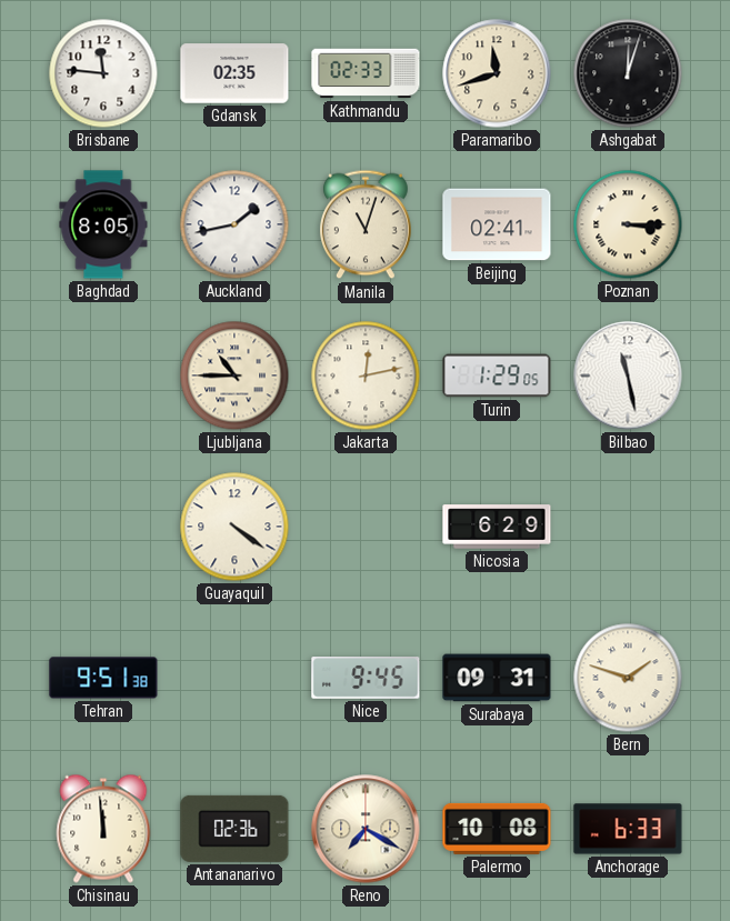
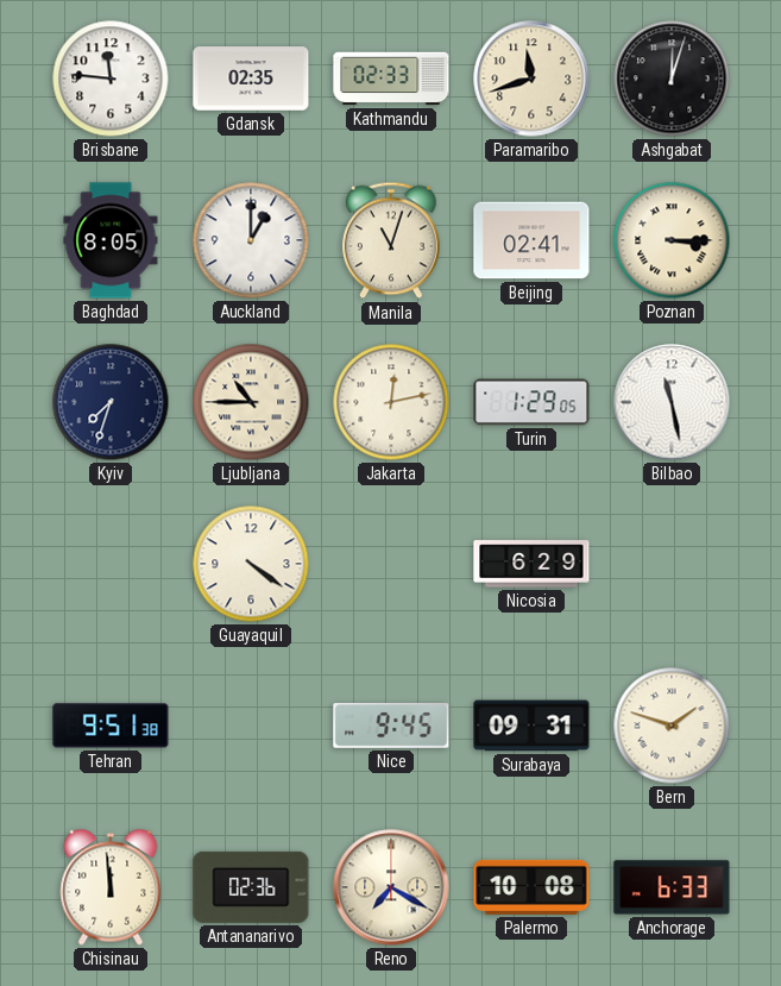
Auckland: 1:43 -> 1:00
Kyiv: none -> 7:33
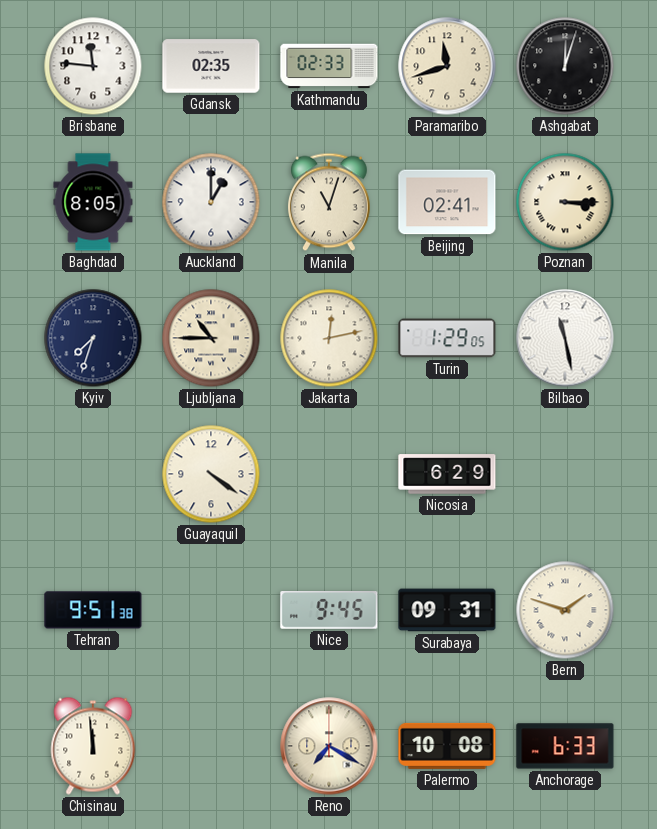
Antananarivo: 02:36 -> none
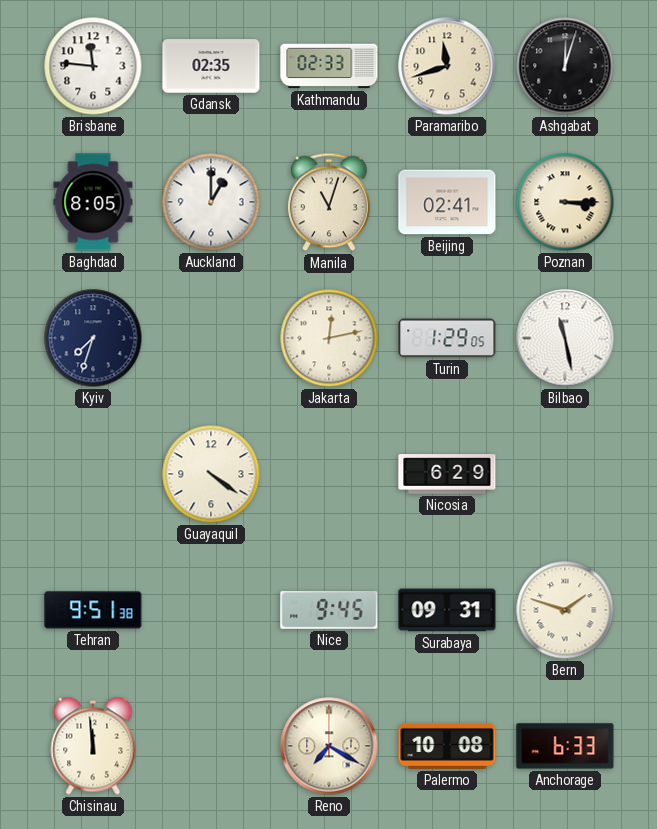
Ljubljana: 10:45 -> none
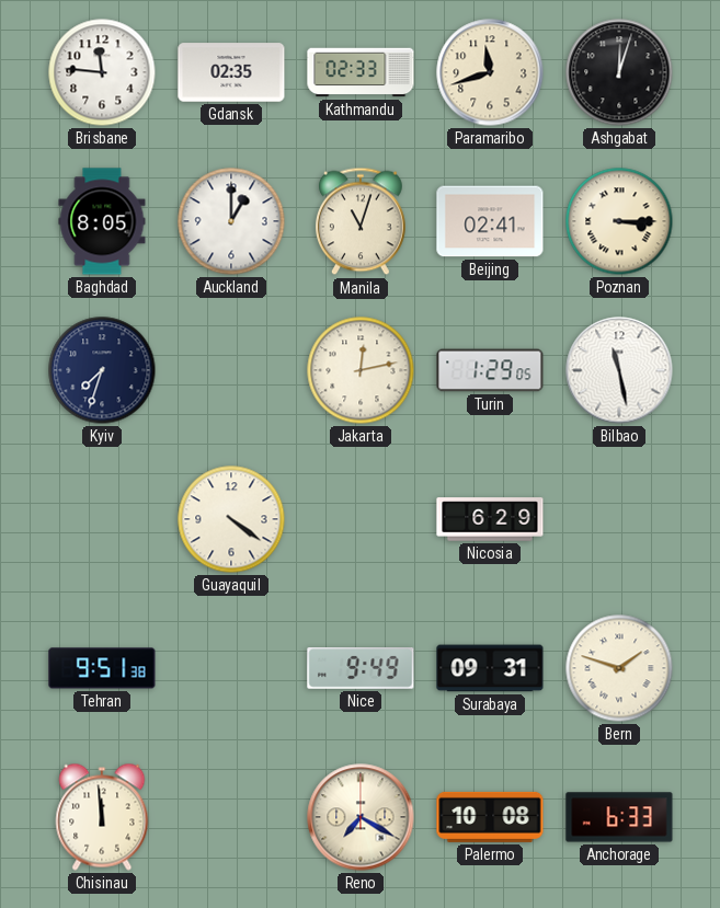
Nice: 9:45 -> 9:49
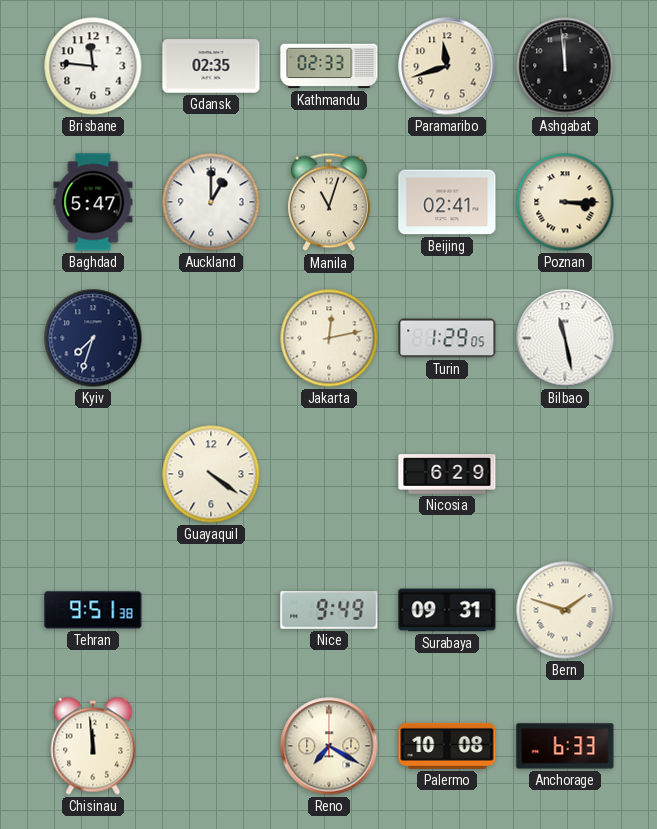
Ashgabat: 12:03 -> 11:59
Baghdad: 8:05 -> 5:47
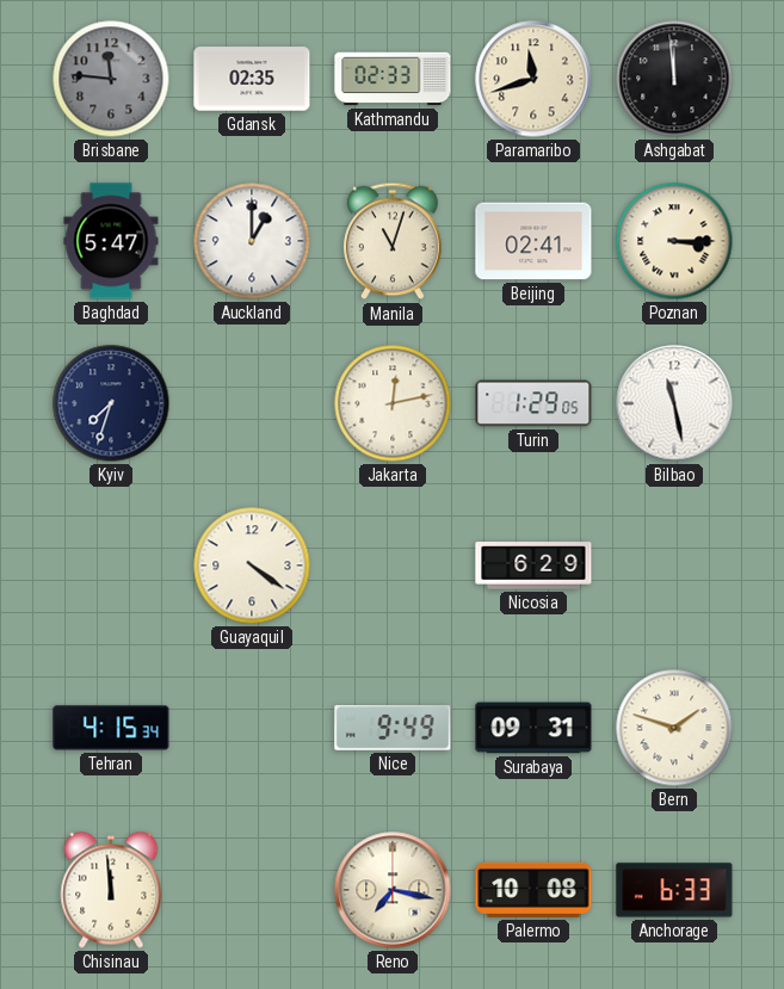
Brisbane dial: white -> grey
Tehran: 9:51 -> 4:15
Reno: 7:20 -> 7:17
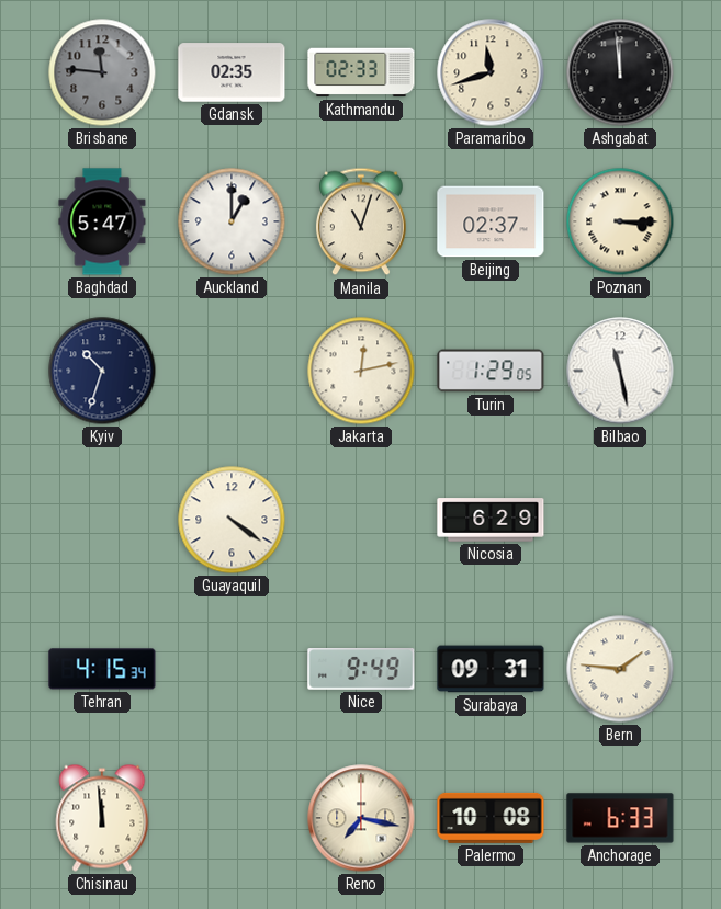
Beijing: 02:41 -> 02:37
Kyiv: 7:33 -> 10:33
Bern: 1:48 -> 1:46
